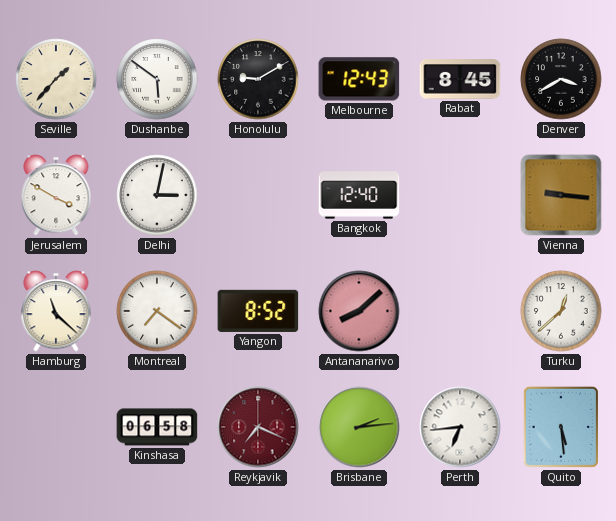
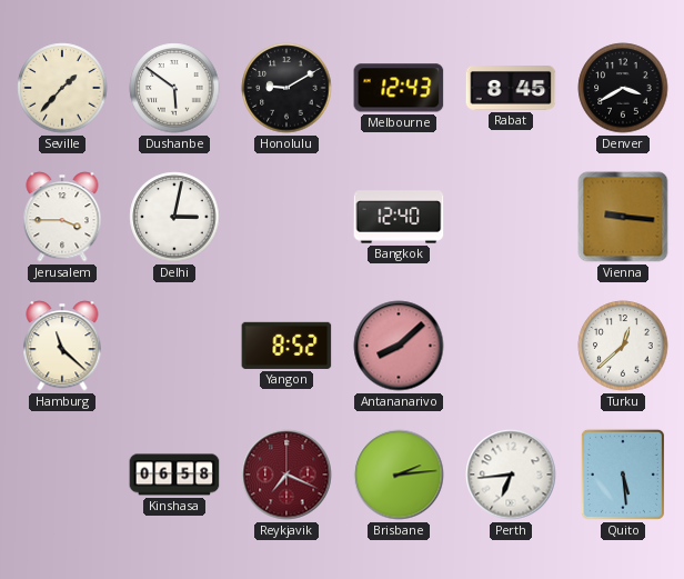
Jerusalem: 3:50 -> 3:45
Montreal: 7:21 -> none
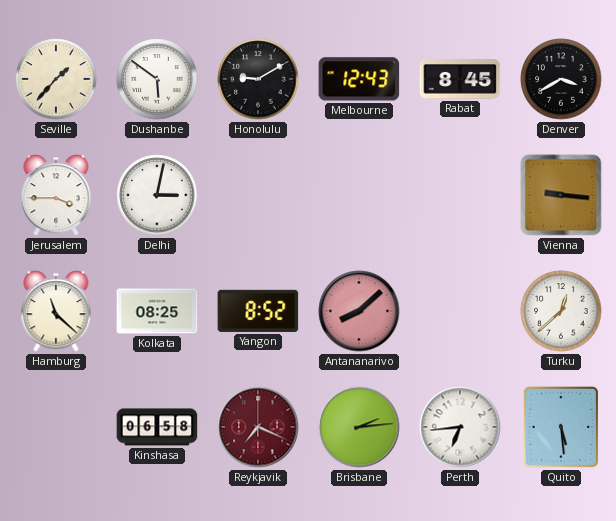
Bangkok: 12:40 -> none
Kolkata: none -> 08:25
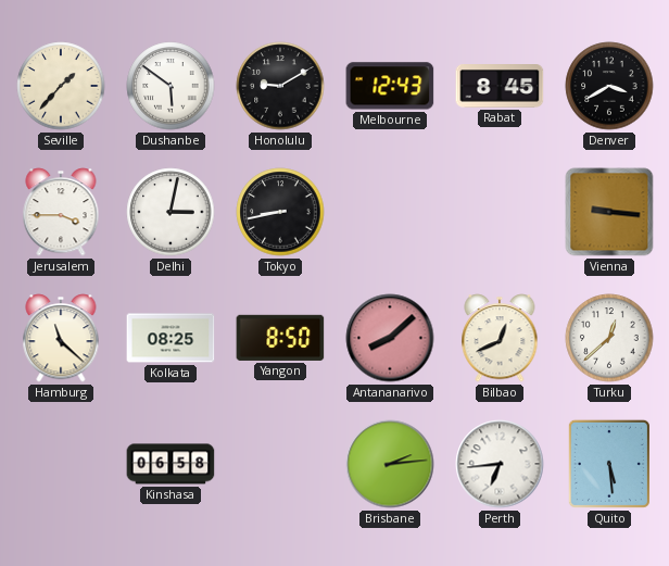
Tokyo: none -> 8:43
Yangon: 8:52 -> 8:50
Bilbao: none -> 12:41
Reykjavik: 7:19 -> none
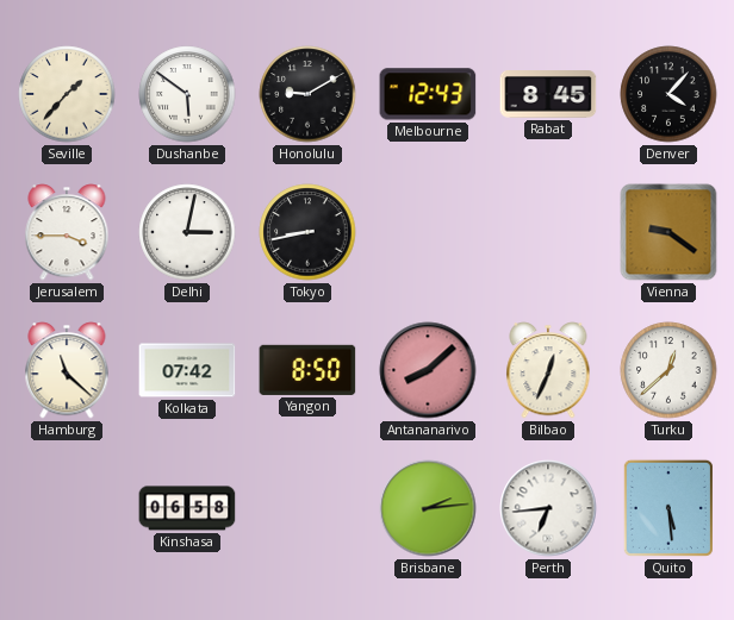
Denver: 3:40 -> 4:07
Vienna: 9:16 -> 9:21
Kolkata: 08:25 -> 07:42
Bilbao: 12:41 -> 12:34
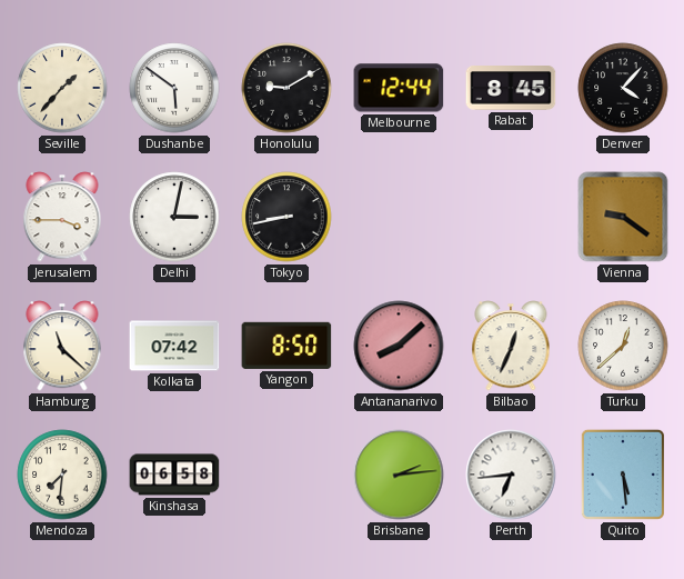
Melbourne: 12:43 -> 12:44
Mendoza: none -> 7:31
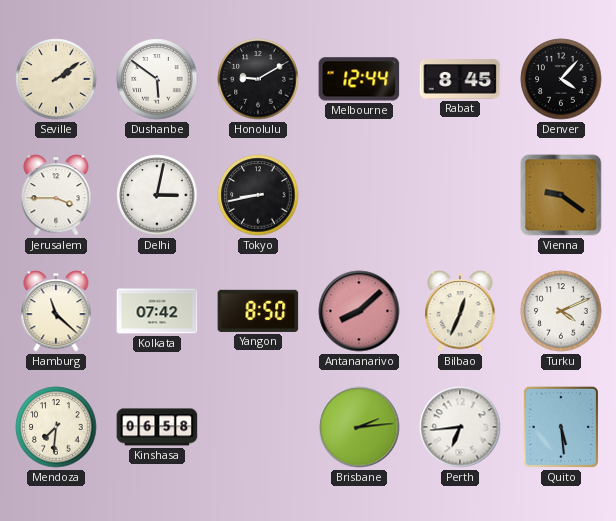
Seville: 1:37 -> 2:09
Turku: 12:38 -> 4:11
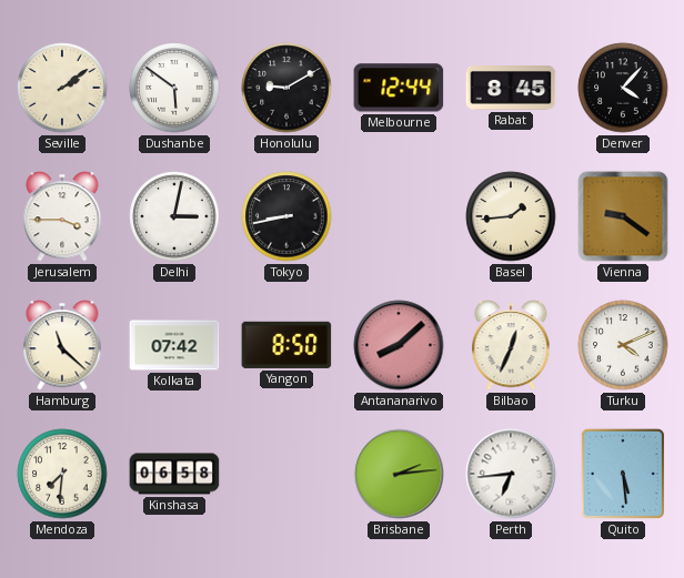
Basel: none -> 1:44
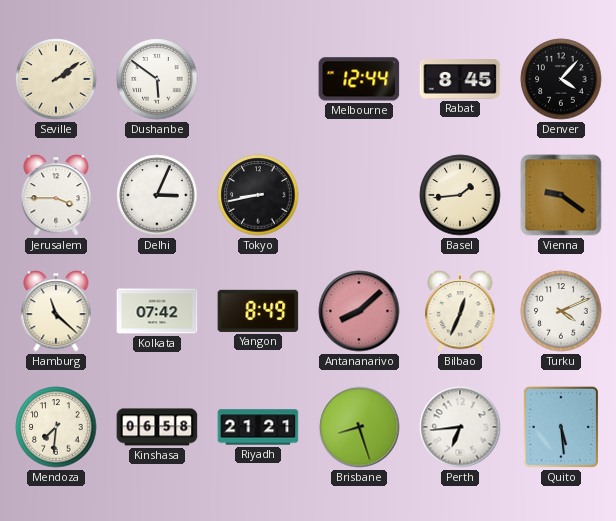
Honolulu: 9:10 -> none
Delhi: 3:02 -> 3:04
Yangon: 8:50 -> 8:49
Riyadh: none -> 21:21
Brisbane: 2:14 -> 8:27
